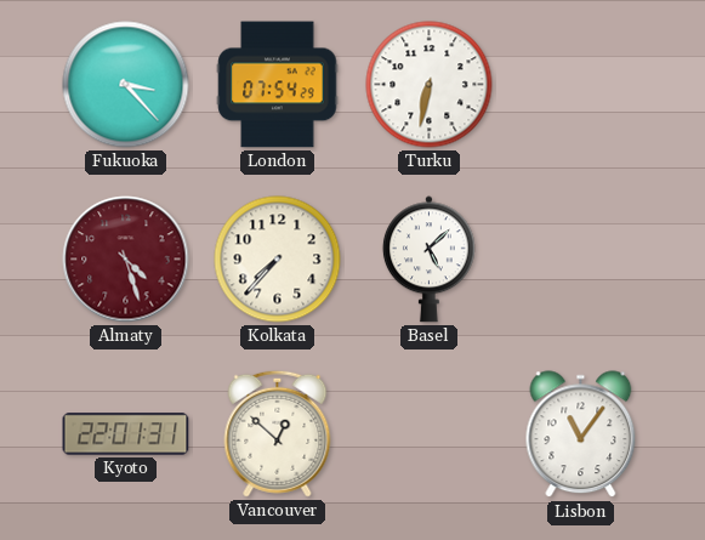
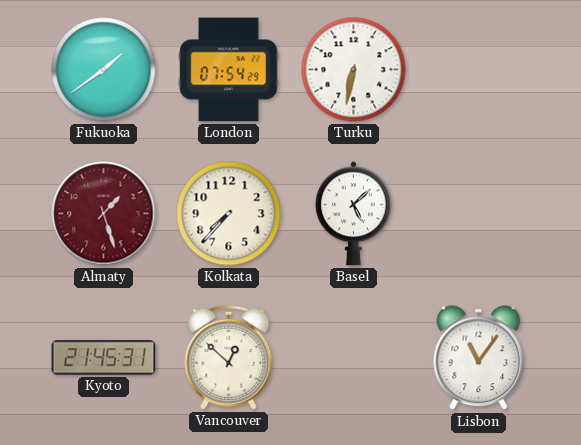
Fukuoka: 3:23 -> 1:39
Almaty: 4:27 -> 1:27
Kyoto: 22:01 -> 21:45
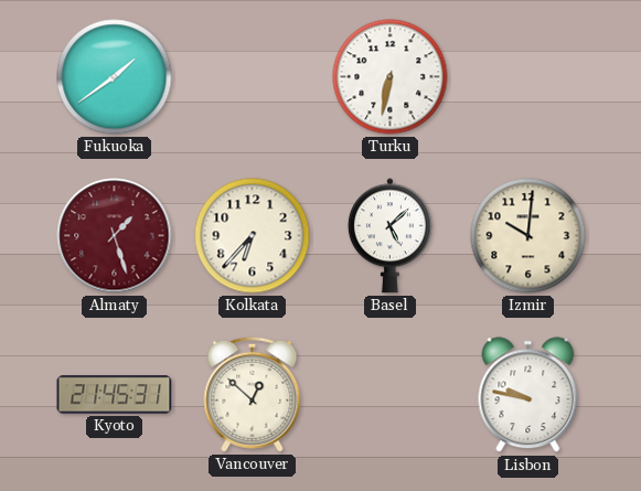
London: 07:54 -> none
Kolkata: 7:37 -> 6:37
Izmir: none -> 10:01
Lisbon: 11:06 -> 9:47
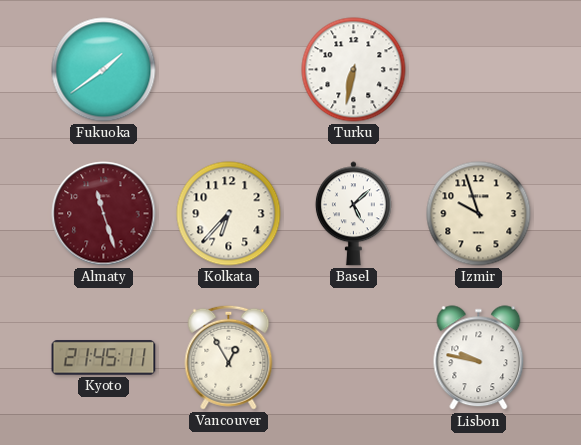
Almaty: 1:27 -> 11:27
Izmir: 10:01 -> 9:57
Kyoto: 21:45:31 -> 21:45:11
Vancouver: 12:52 -> 12:55
